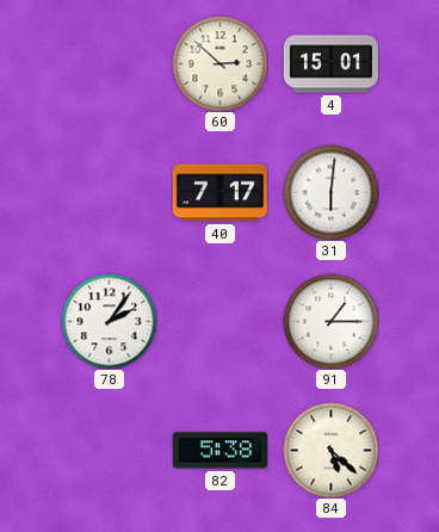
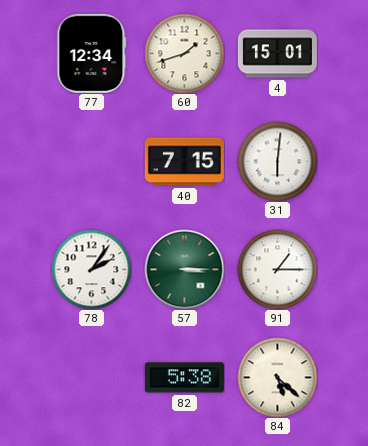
77: none -> 12:34
60: 2:52 -> 1:42
40: 7:17 -> 7:15
57: none -> 3:15
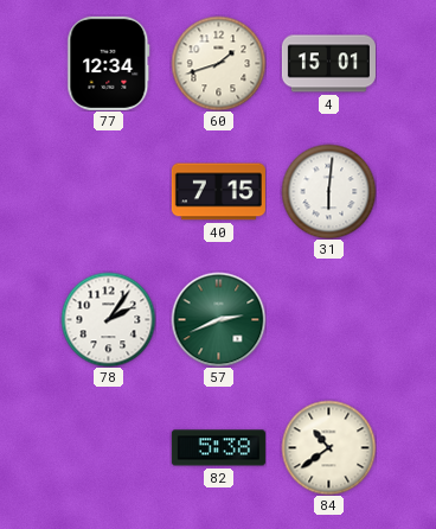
57: 3:15 -> 2:41
91: 1:15 -> none
84: 5:22 -> 10:39
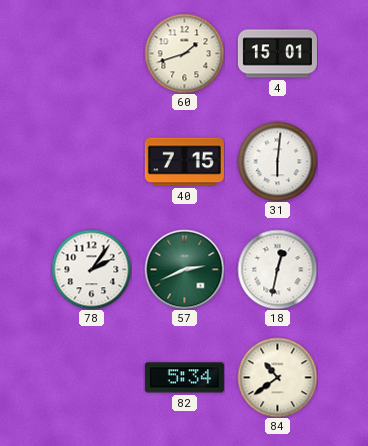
77: 12:34 -> none
18: none -> 12:32
82: 5:38 -> 5:34
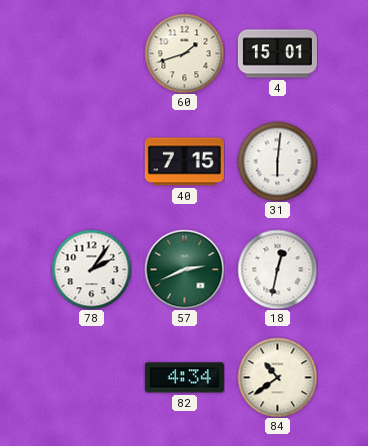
82: 5:34 -> 4:34
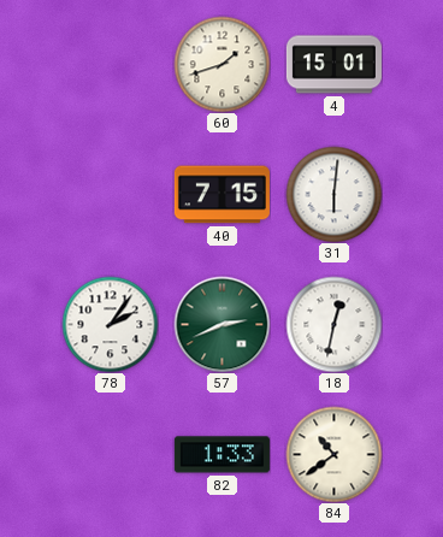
82: 4:34 -> 1:33
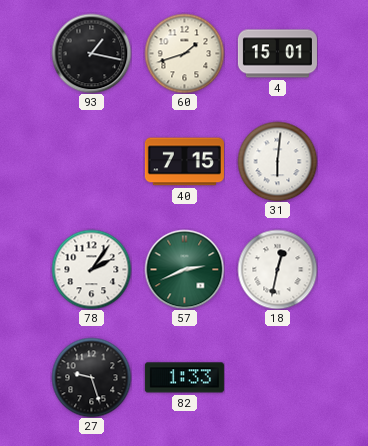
93: none -> 1:17
27: none -> 9:27
84: 10:39 -> none
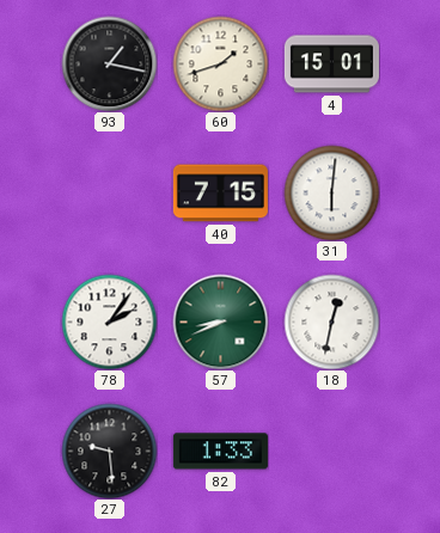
57: 2:41 -> 8:41
27: 9:27 -> 9:29
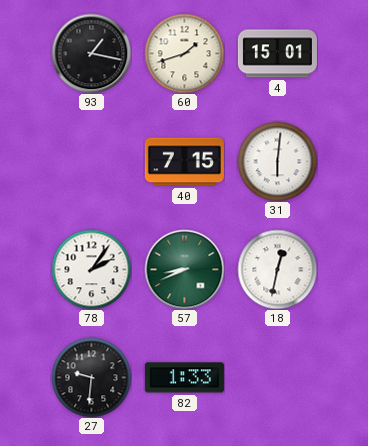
27: 9:29 -> 9:31
